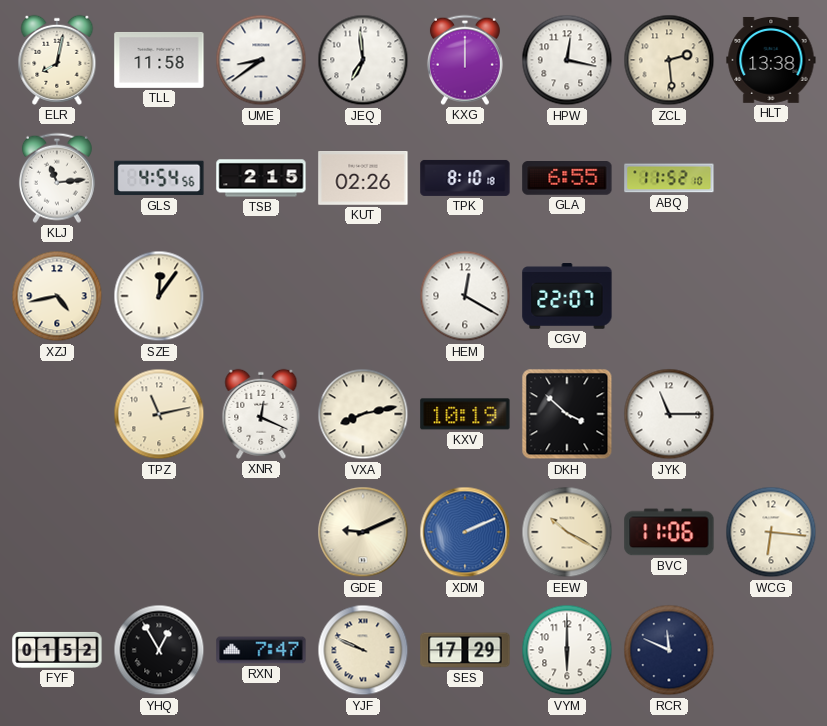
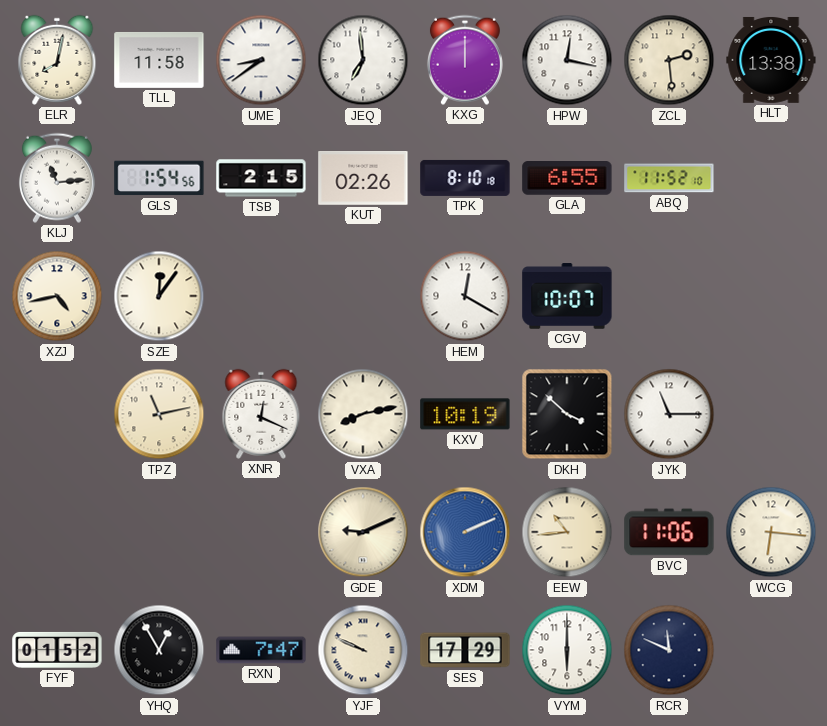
GLS: 4:54 -> 1:54
CGV: 22:07 -> 10:07
EEW: 10:20 -> 10:44
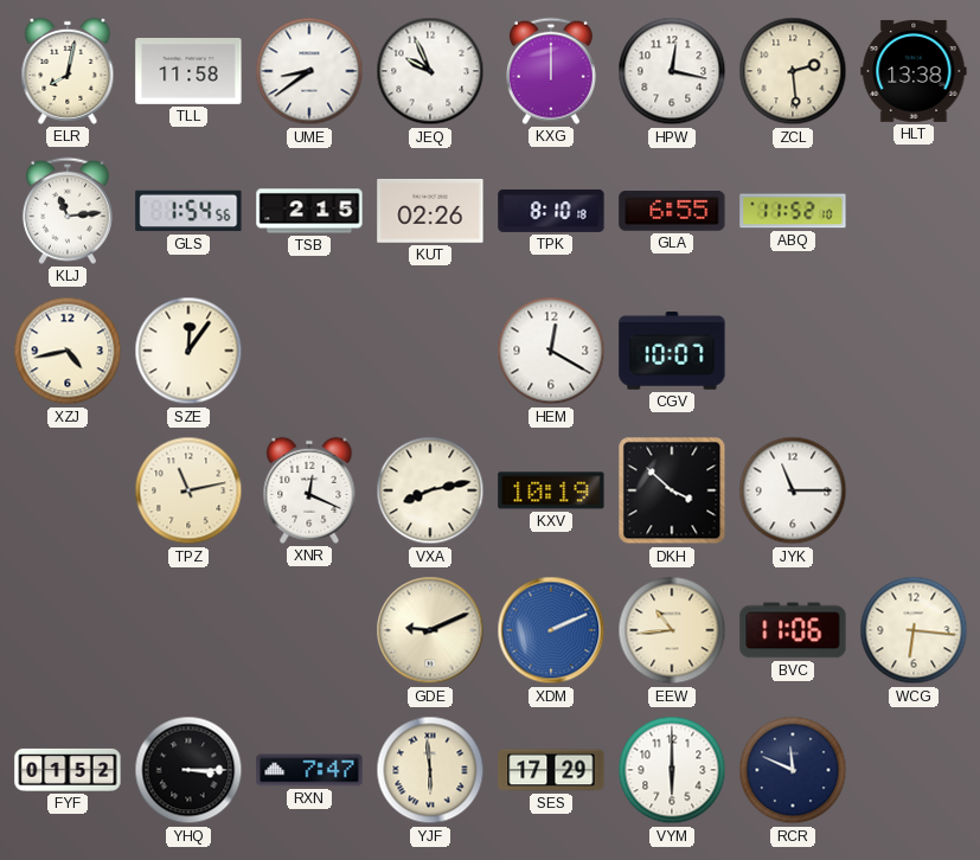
JEQ: 6:59 -> 9:56
YHQ: 12:55 -> 3:15
YJF: 9:49 -> 5:59
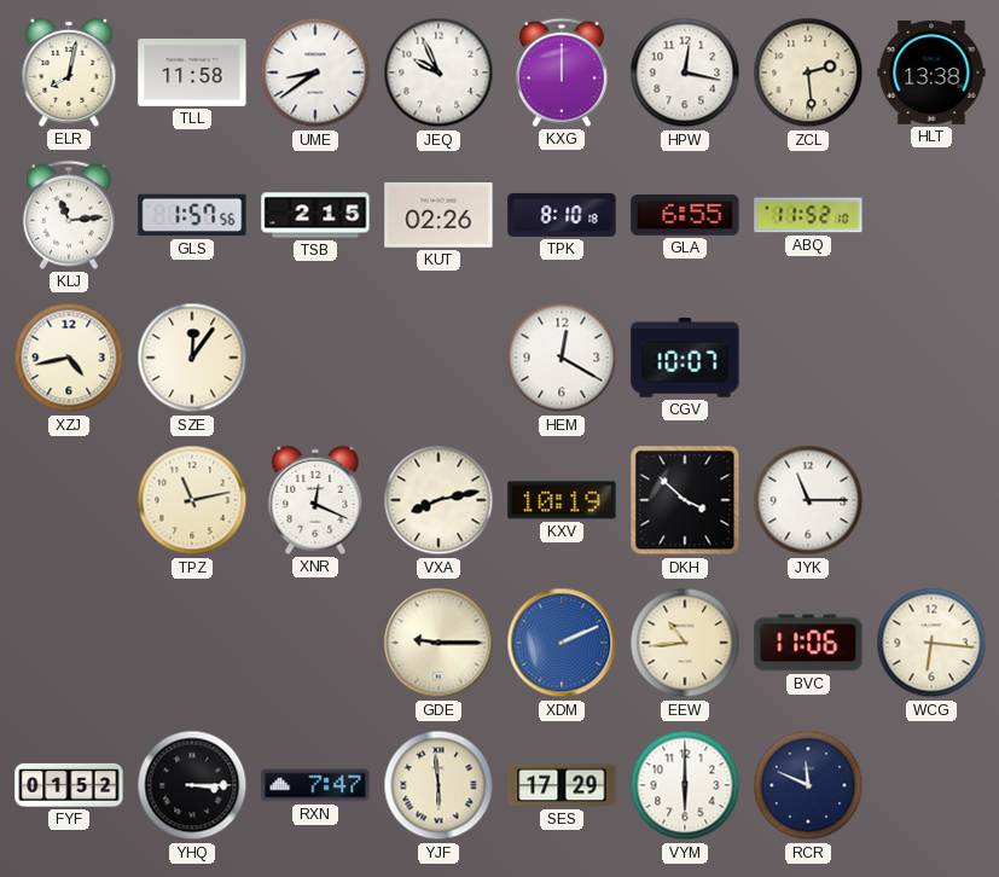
GLS: 1:54 -> 1:57
GDE: 9:11 -> 9:15
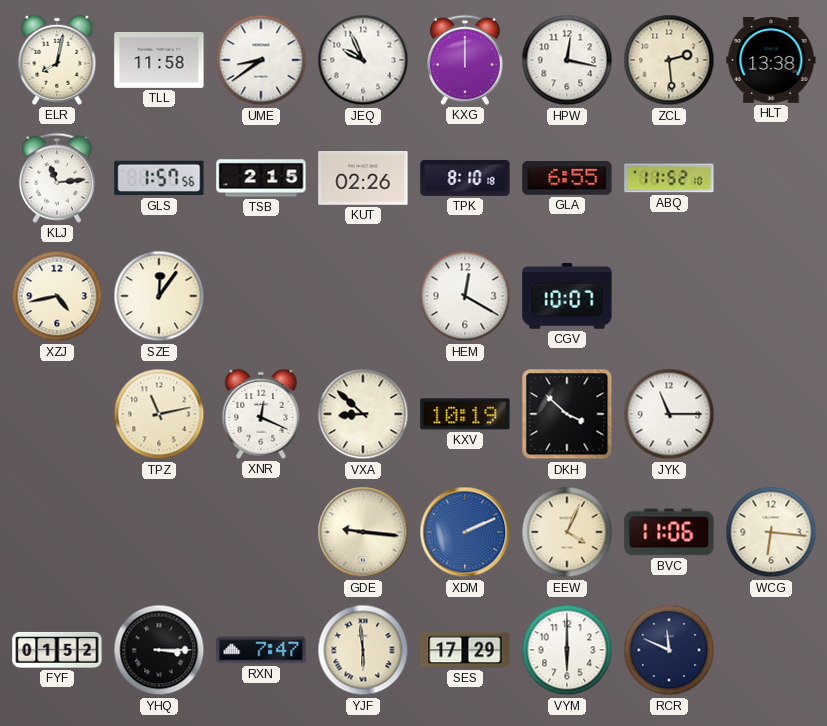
VXA: 8:13 -> 8:52
GDE: 9:15 -> 9:16
EEW: 10:44 -> 4:04
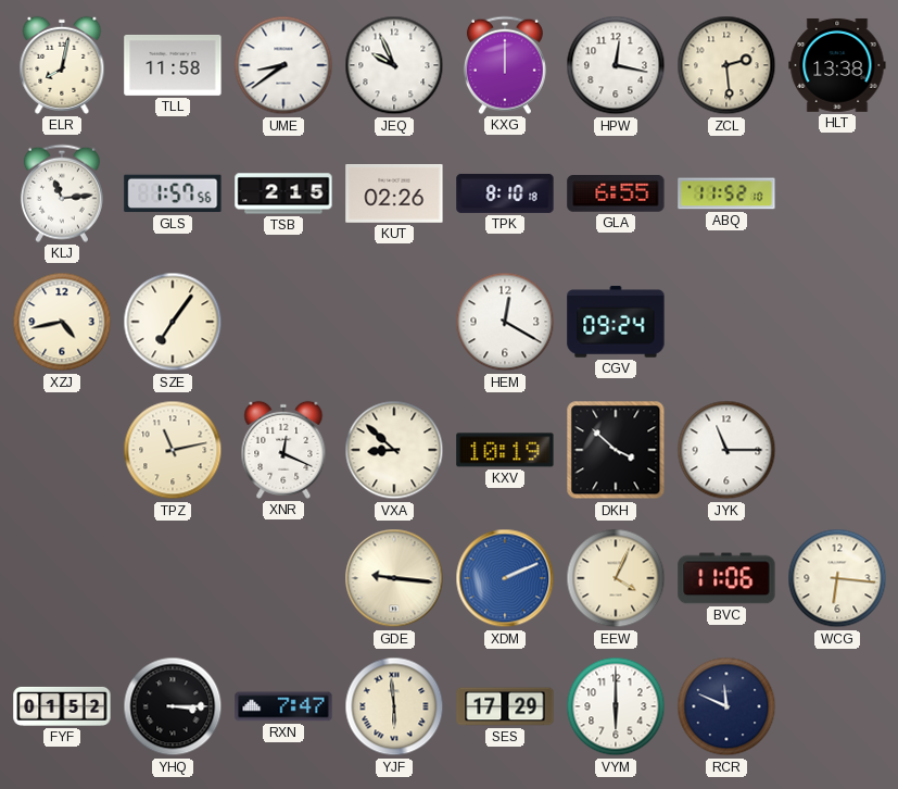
SZE: 12:06 -> 7:06
CGV: 10:07 -> 09:24
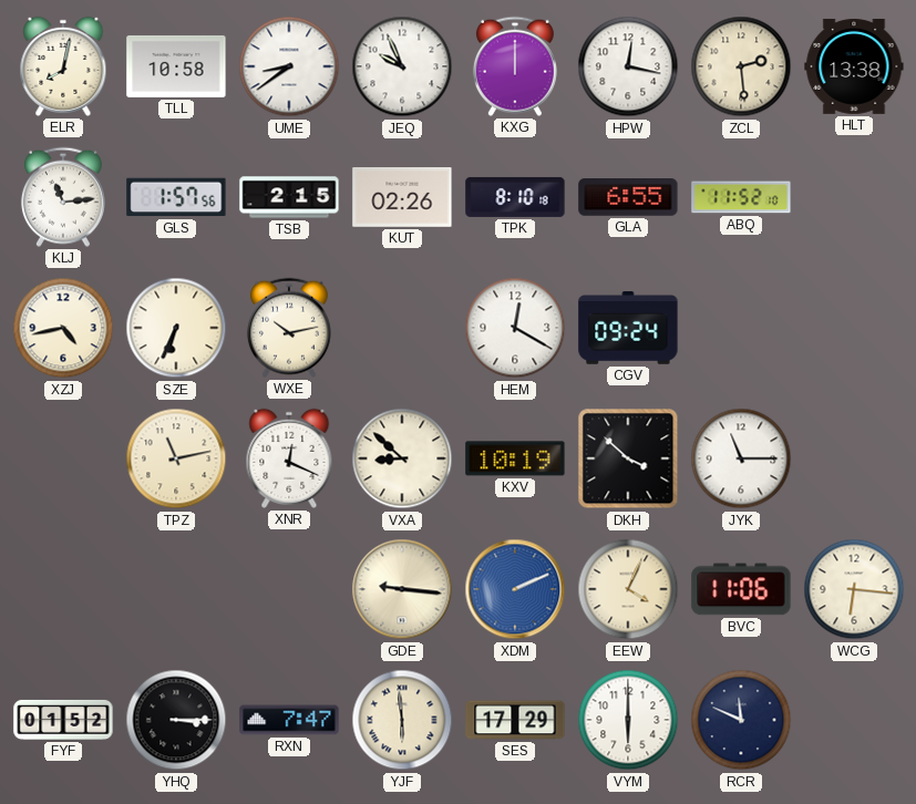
TLL: 11:58 -> 10:58
SZE: 7:06 -> 6:34
WXE: none -> 10:13
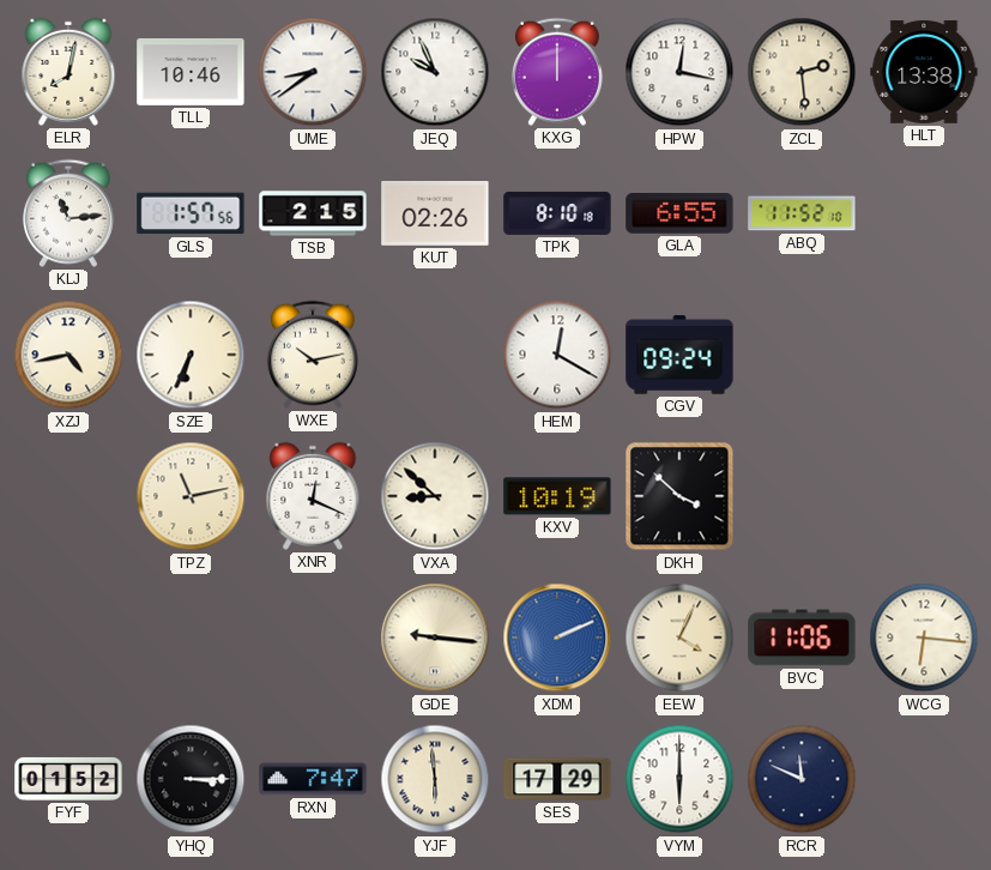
TLL: 10:58 -> 10:46
JYK: 11:15 -> none
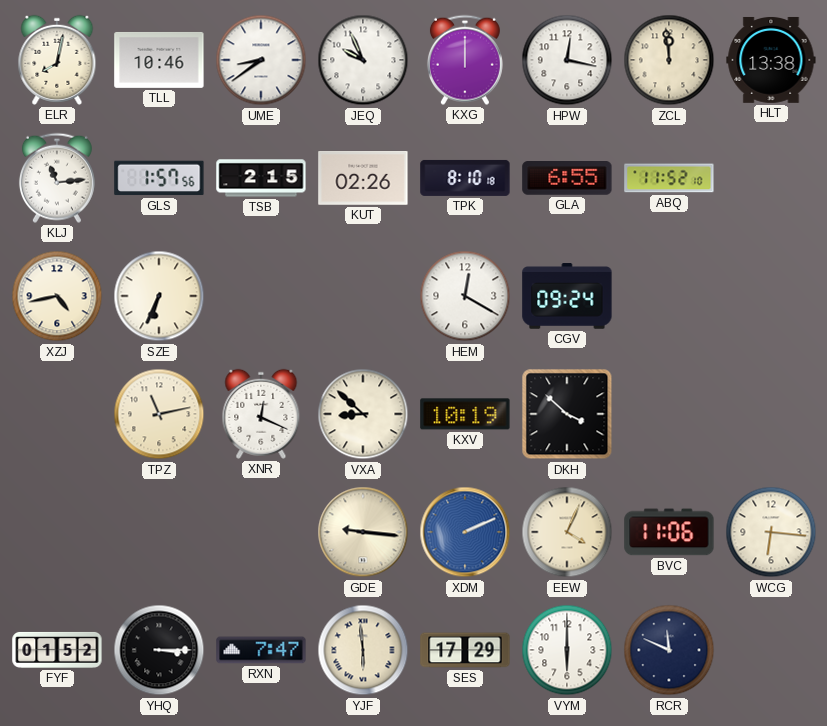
ZCL: 2:29 -> 11:59
WXE: 10:13 -> none
